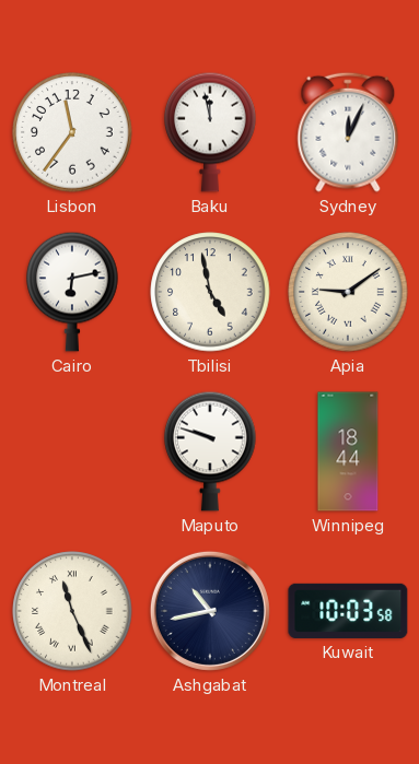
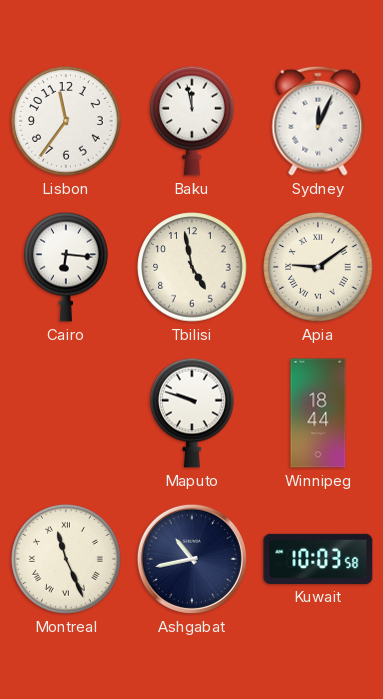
Cairo: 6:13 -> 6:16
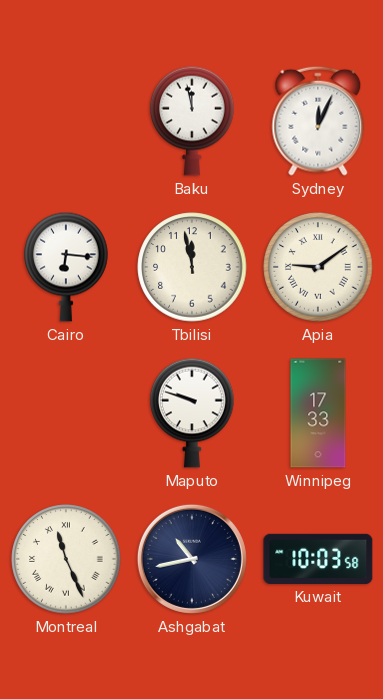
Lisbon: 11:36 -> none
Tbilisi: 4:58 -> 11:58
Winnipeg: 18:44 -> 17:33
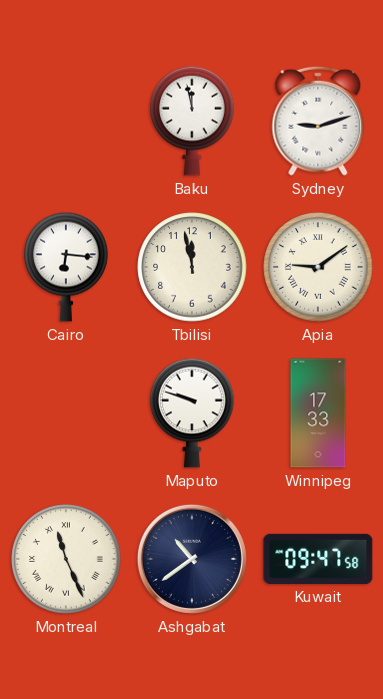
Sydney: 12:04 -> 9:12
Ashgabat: 10:43 -> 10:39
Kuwait: 10:03 -> 09:47
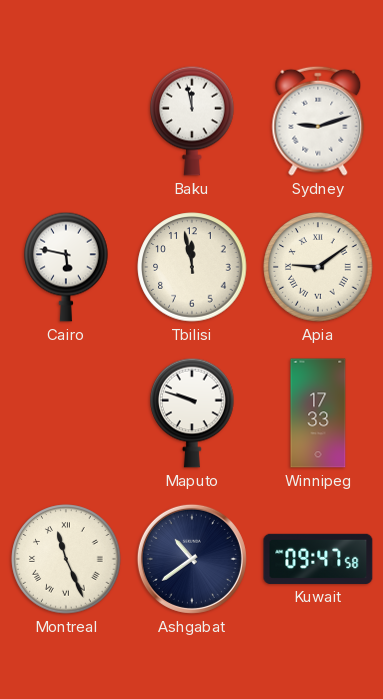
Cairo: 6:16 -> 5:47
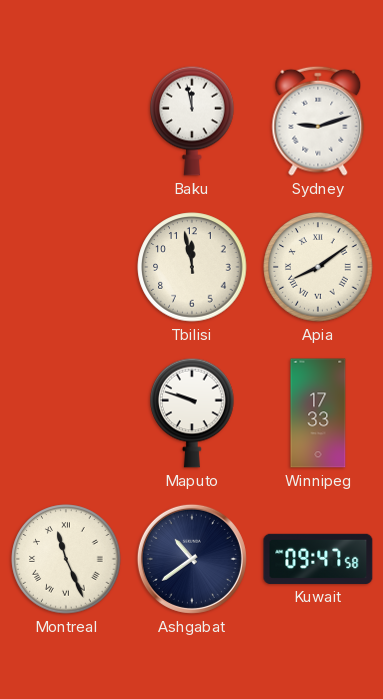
Cairo: 5:47 -> none
Apia: 9:09 -> 8:09
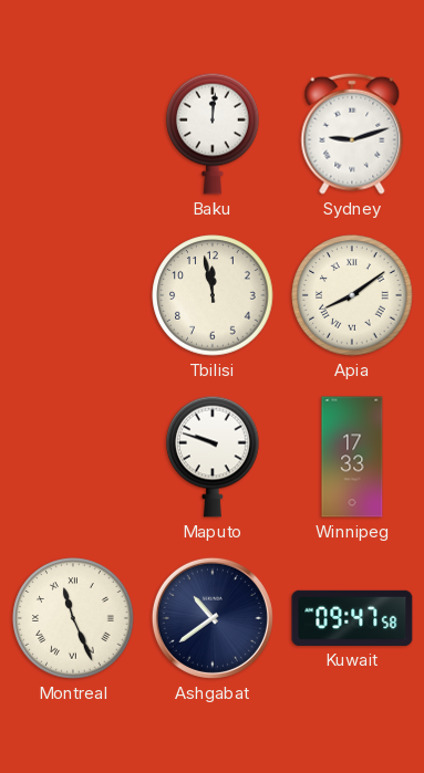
Baku: 11:58 -> 12:01
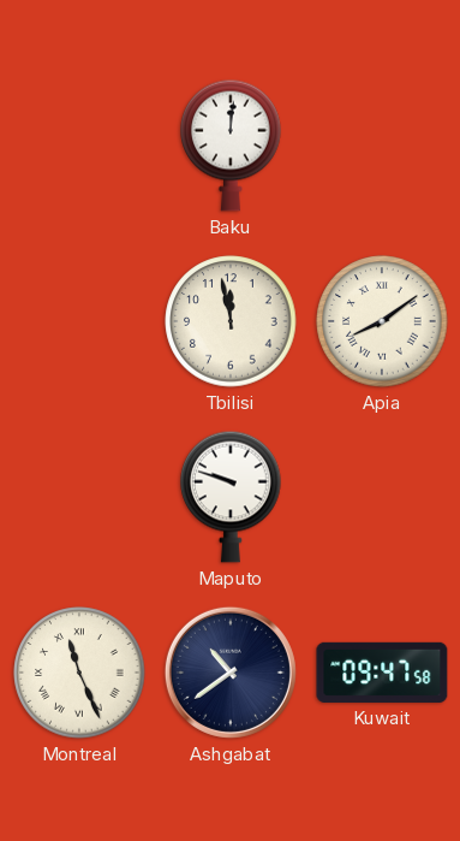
Sydney: 9:12 -> none
Winnipeg: 17:33 -> none
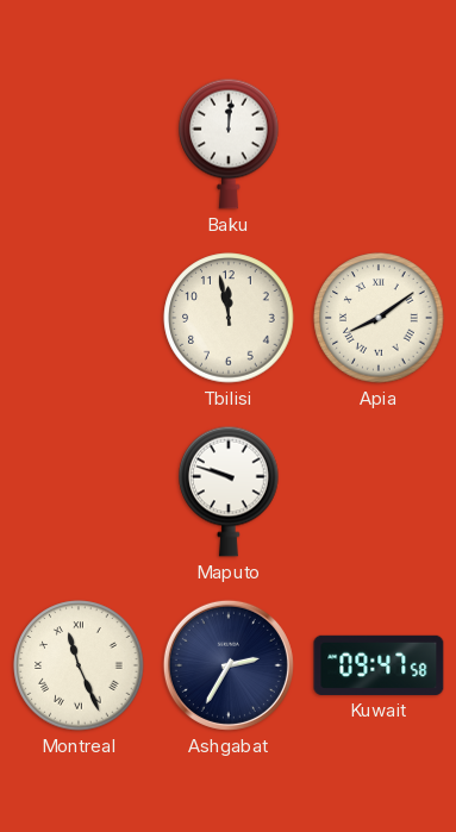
Ashgabat: 10:39 -> 2:35
